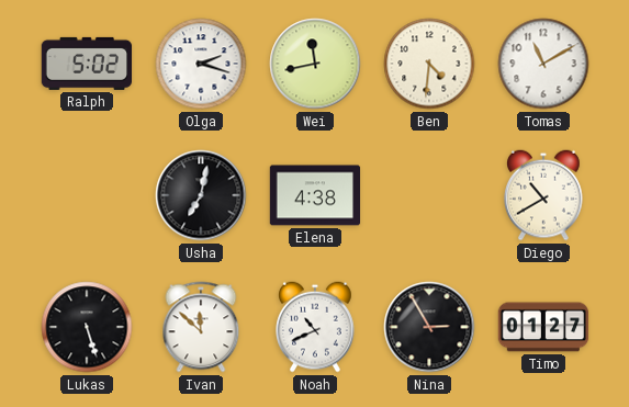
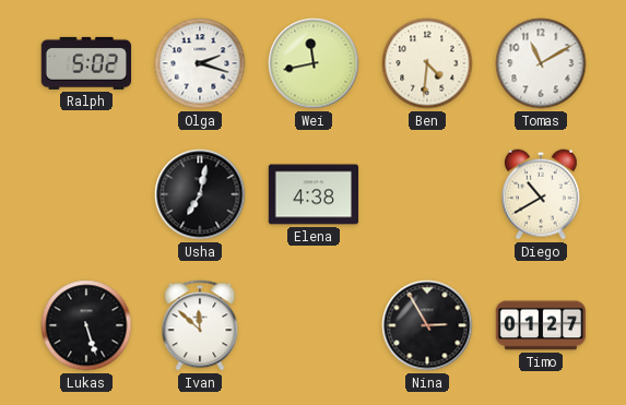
Noah: 10:41 -> none
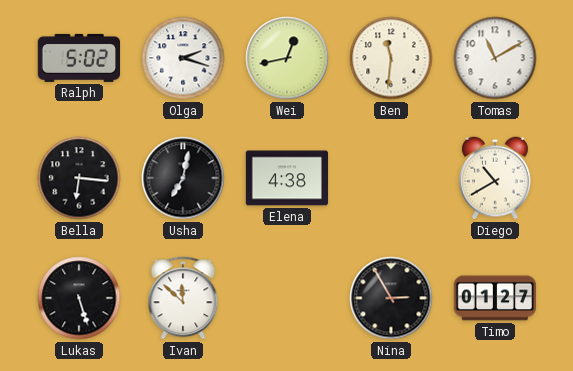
Wei: 11:43 -> 12:43
Ben: 4:31 -> 11:31
Bella: none -> 6:16
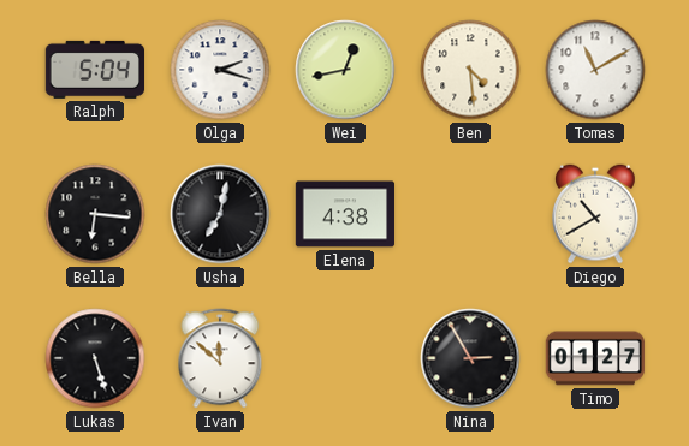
Ralph: 5:02 -> 5:04
Ben: 11:31 -> 4:29
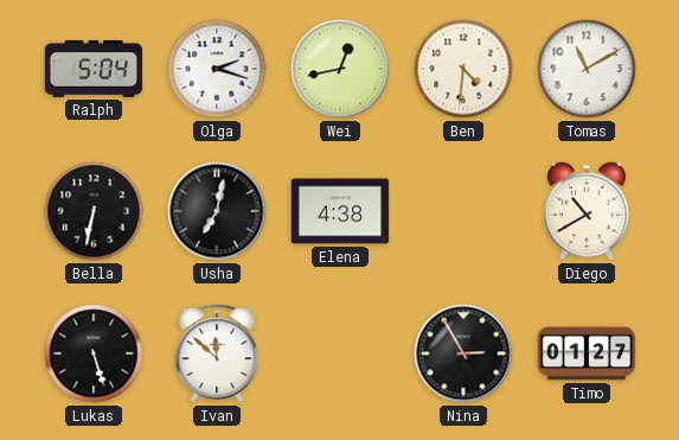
Ben: 4:29 -> 4:31
Bella: 6:16 -> 6:32
